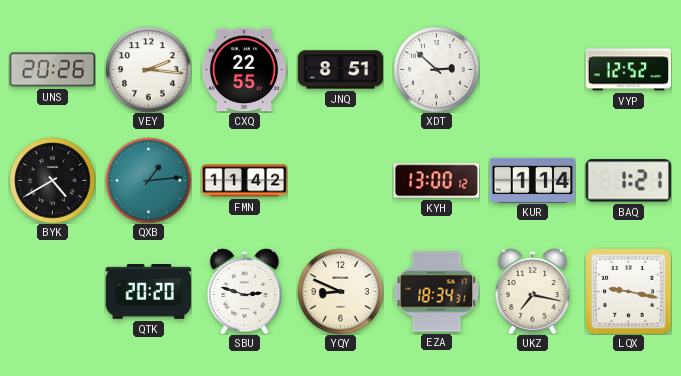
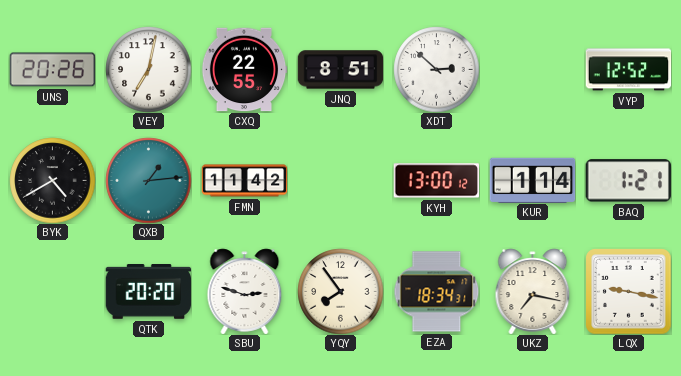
VEY: 2:16 -> 7:02
YQY: 8:49 -> 7:54
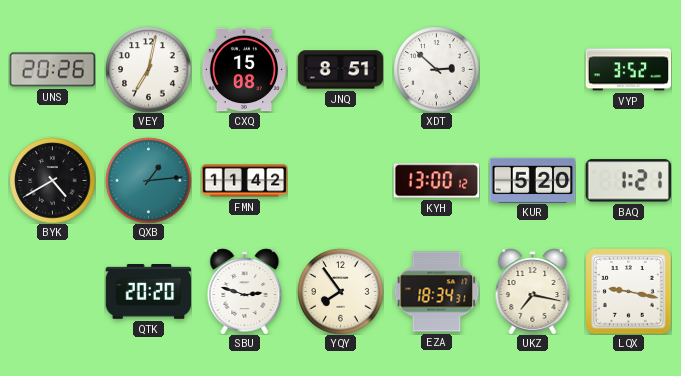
CXQ: 22:55 -> 15:08
VYP: 12:52 -> 3:52
KUR: 1:14 -> 5:20
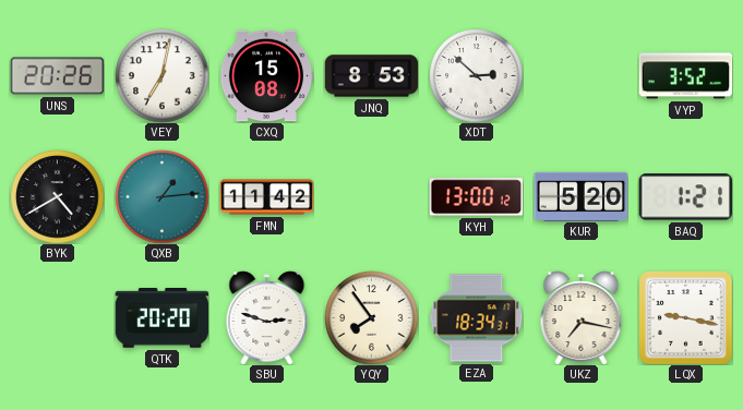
JNQ: 8:51 -> 8:53
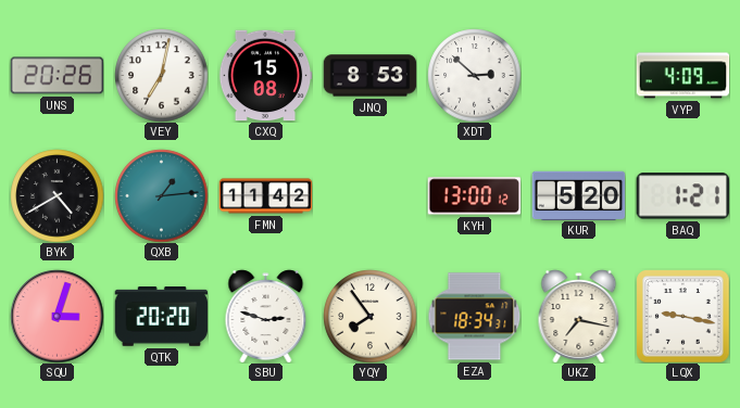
VYP: 3:52 -> 4:09
SQU: none -> 3:03
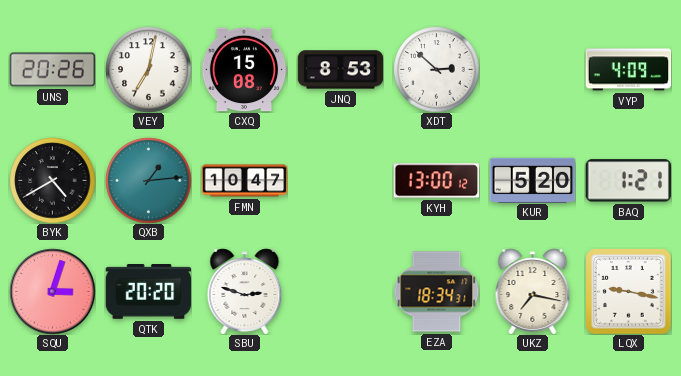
FMN: 11:42 -> 10:47
YQY: 7:54 -> none
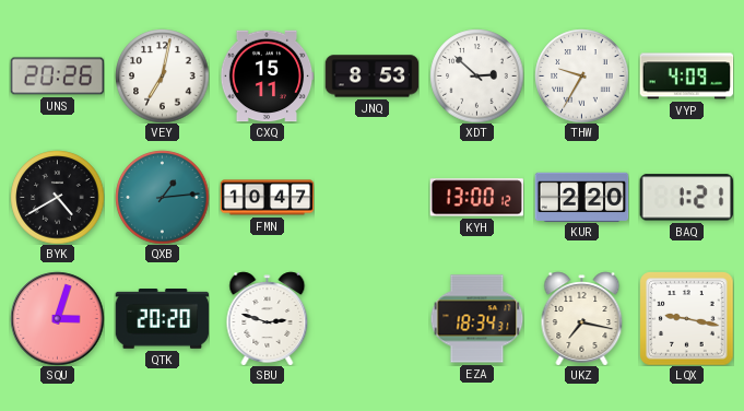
CXQ: 15:08 -> 15:11
THW: none -> 9:35
KUR: 5:20 -> 2:20
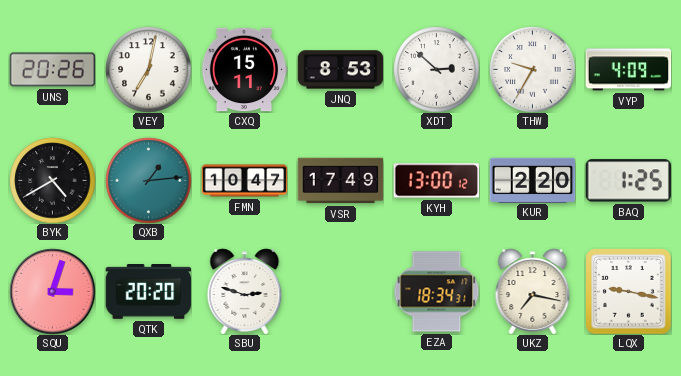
VSR: none -> 17:49
BAQ: 1:21 -> 1:25
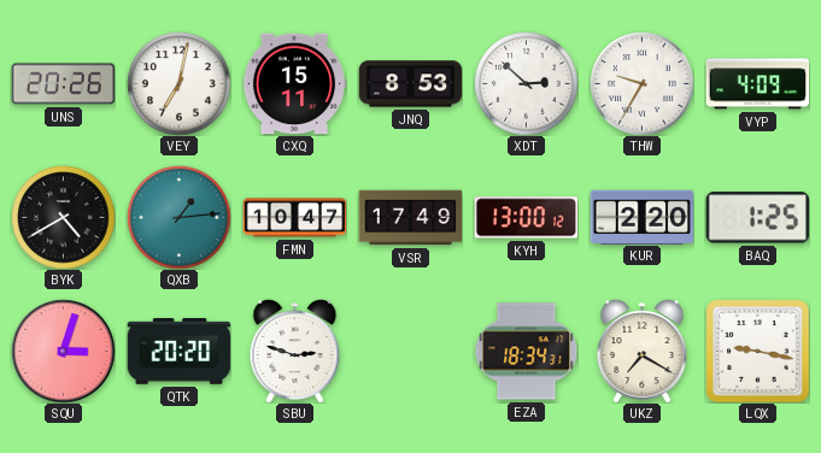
UKZ: 7:17 -> 7:20
